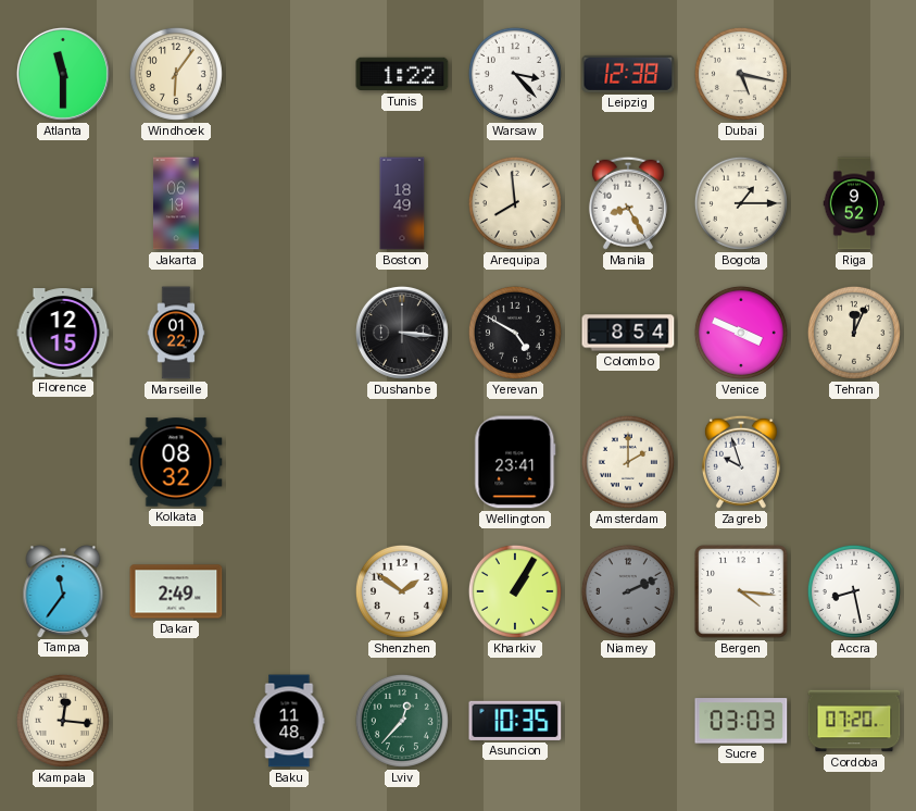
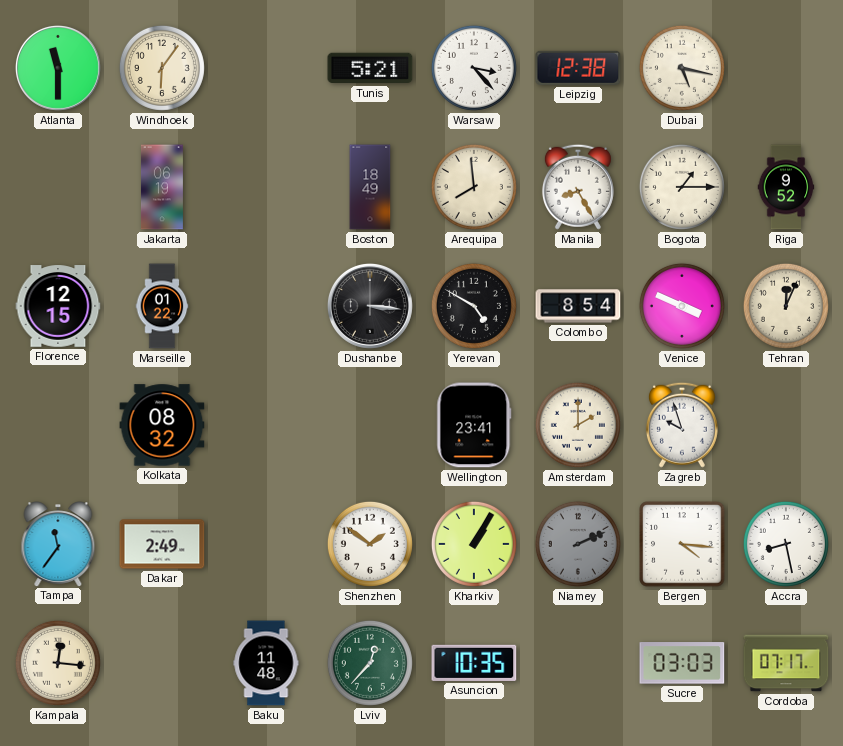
Tunis: 1:22 -> 5:21
Cordoba: 07:20 -> 07:17
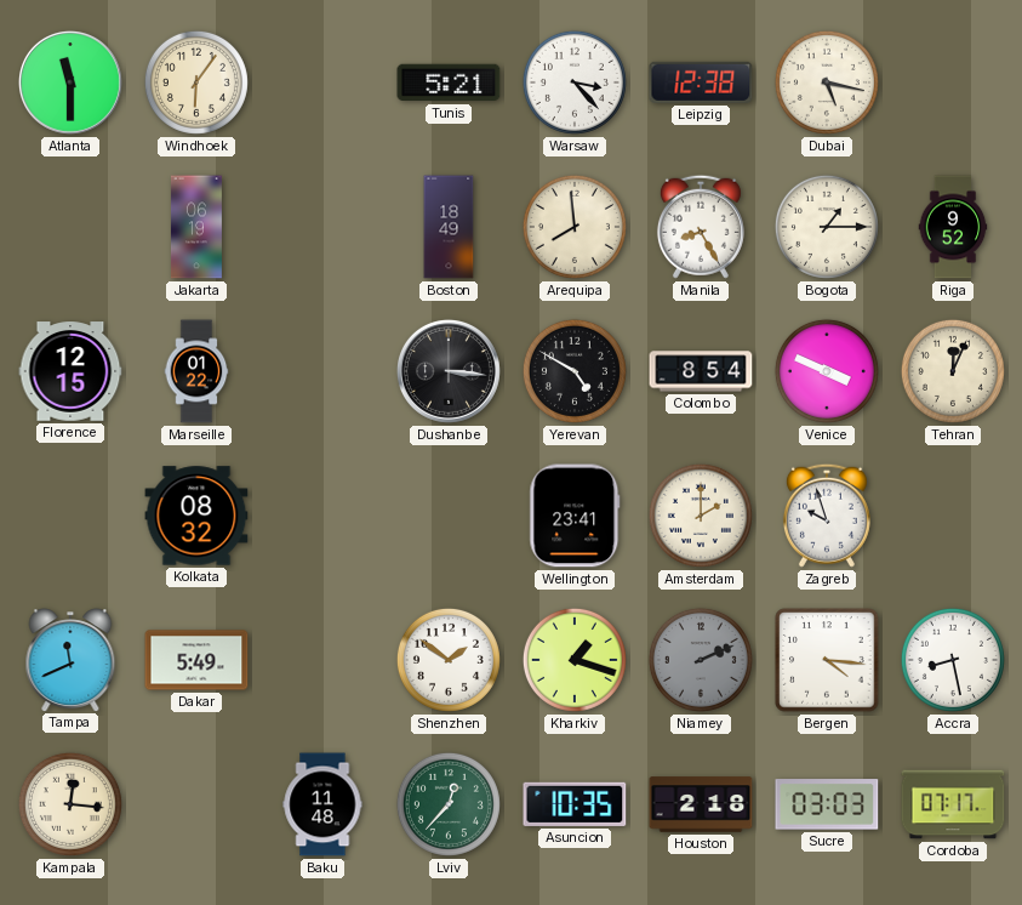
Tampa: 11:36 -> 11:41
Dakar: 2:49 -> 5:49
Kharkiv: 1:05 -> 1:18
Houston: none -> 2:18
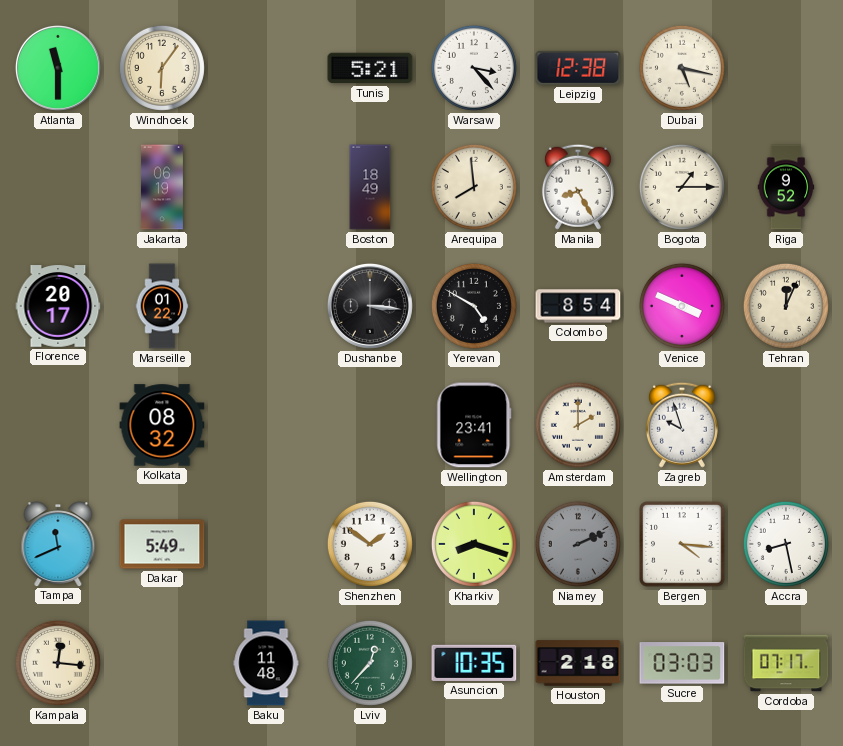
Florence: 12:15 -> 20:17
Kharkiv: 1:18 -> 8:18
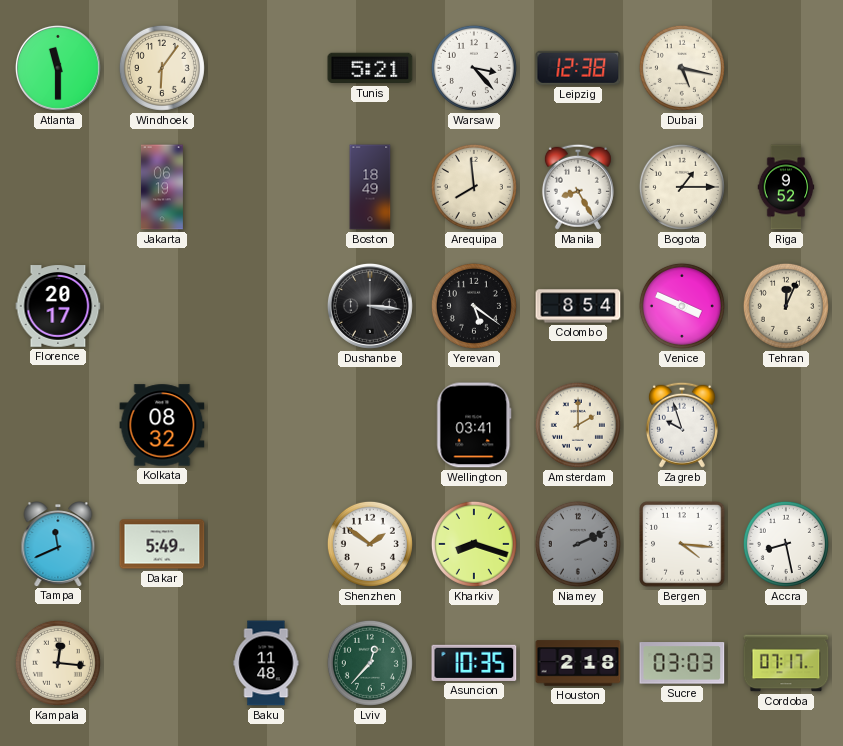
Marseille: 01:22 -> none
Yerevan: 4:50 -> 5:21
Wellington: 23:41 -> 03:41
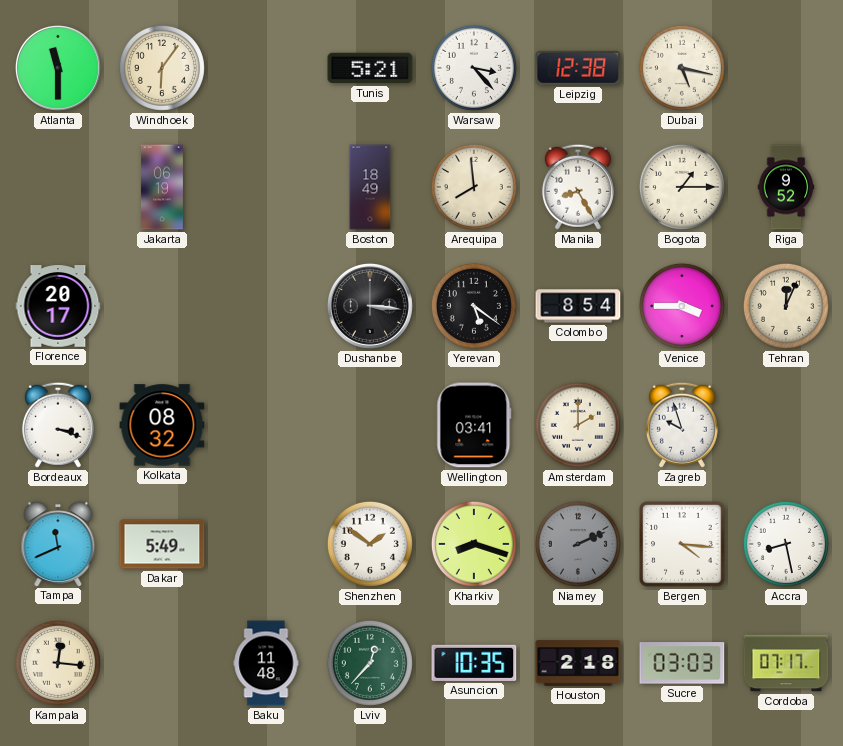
Venice: 3:49 -> 3:45
Bordeaux: none -> 3:18
